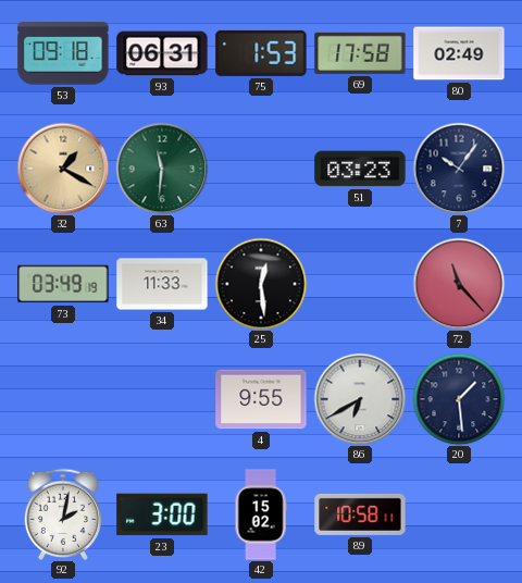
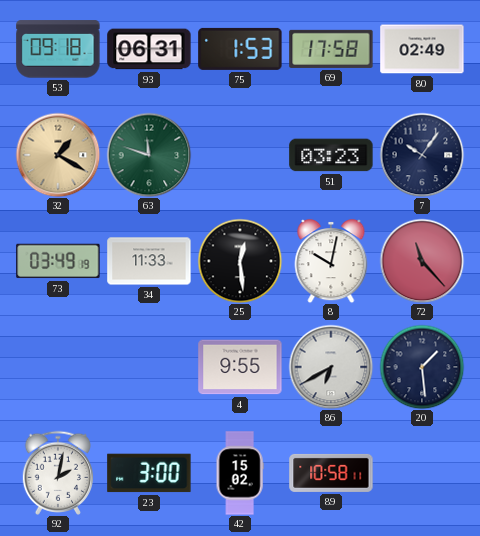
63: 11:31 -> 11:48
8: none -> 10:02
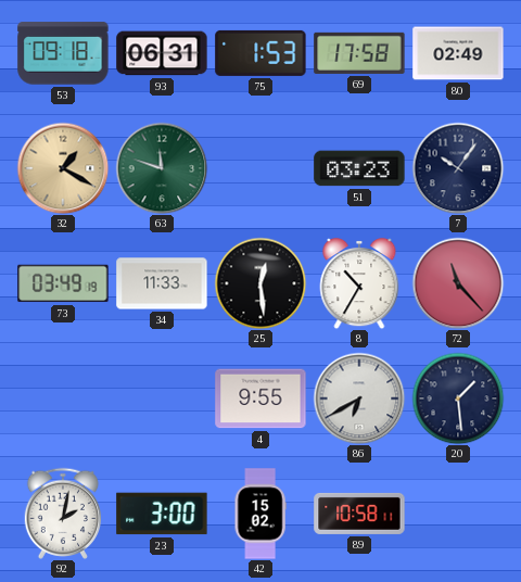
8: 10:02 -> 10:35
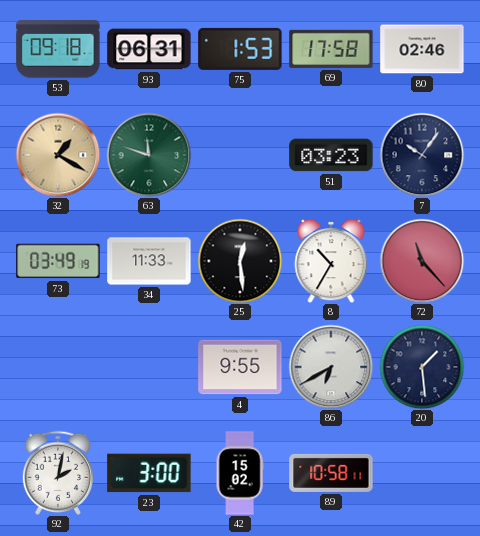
80: 02:49 -> 02:46
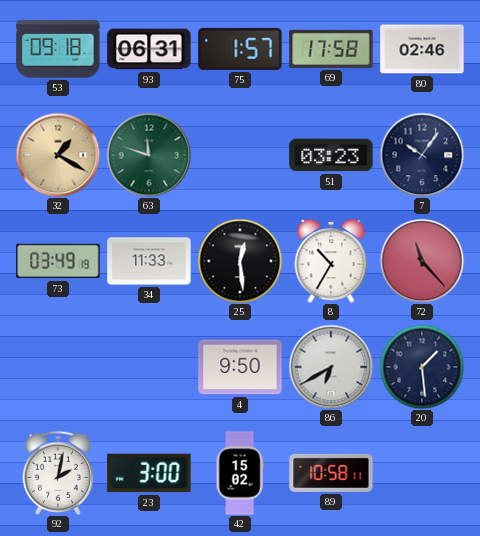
75: 1:53 -> 1:57
4: 9:55 -> 9:50
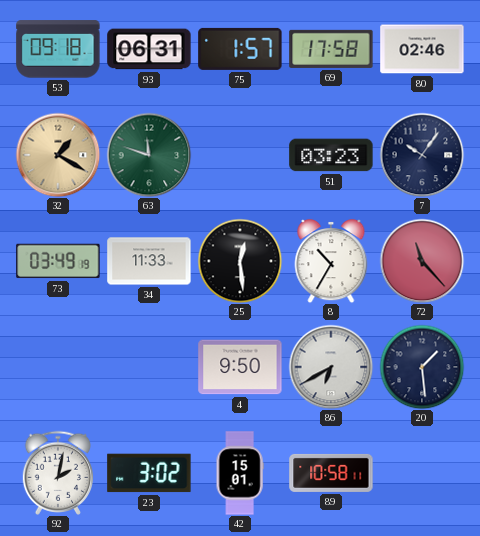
23: 3:00 -> 3:02
42: 15:02 -> 15:01
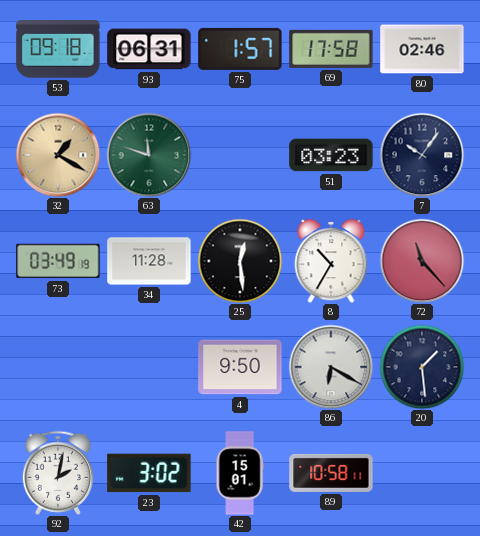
34: 11:33 -> 11:28
86: 6:40 -> 6:20
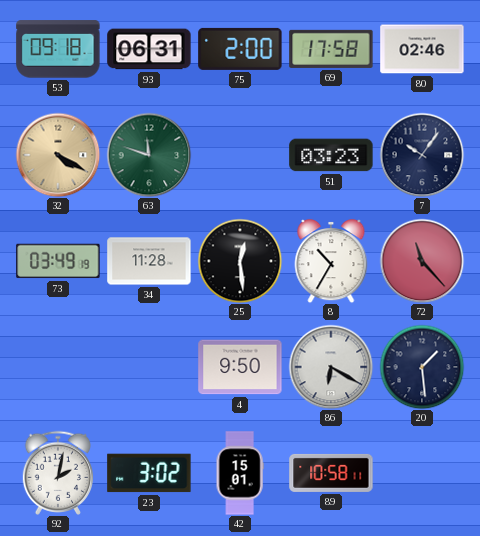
75: 1:57 -> 2:00
32: 1:20 -> 4:20
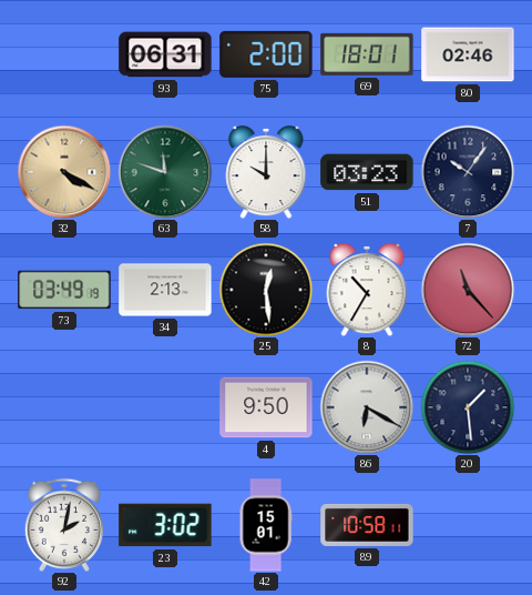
53: 09:18 -> none
69: 17:58 -> 18:01
58: none -> 10:00
34: 11:28 -> 2:13
